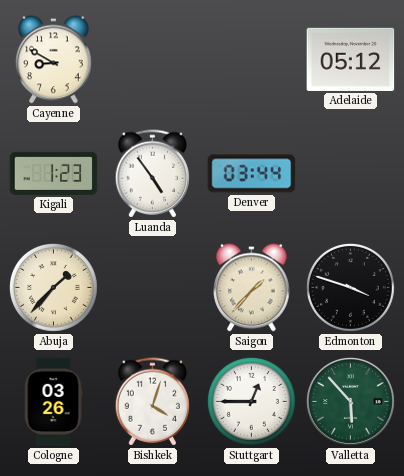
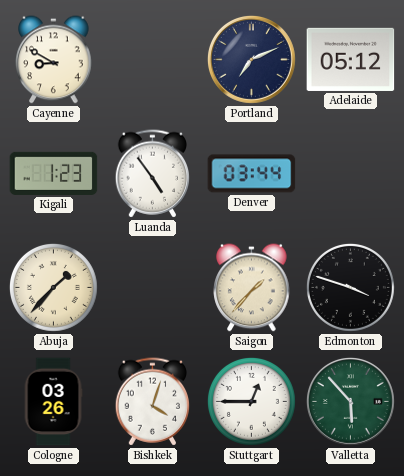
Portland: none -> 7:11
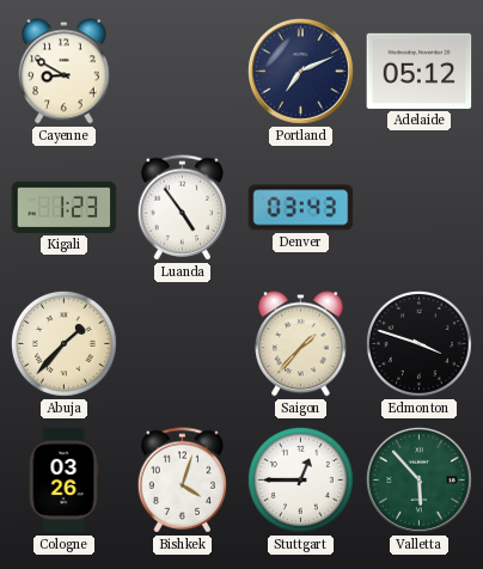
Denver: 03:44 -> 03:43
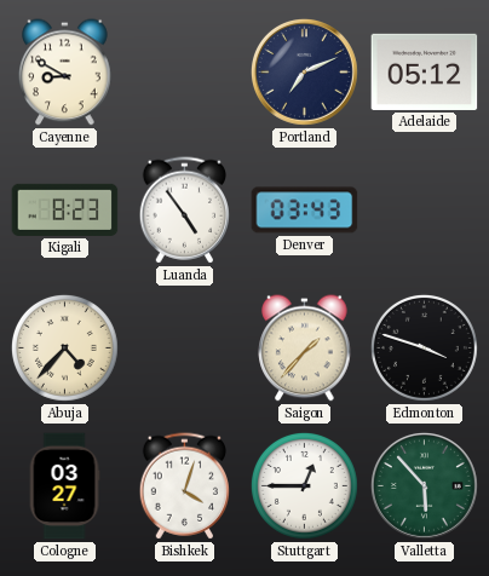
Kigali: 1:23 -> 8:23
Abuja: 1:37 -> 4:37
Cologne: 03:26 -> 03:27
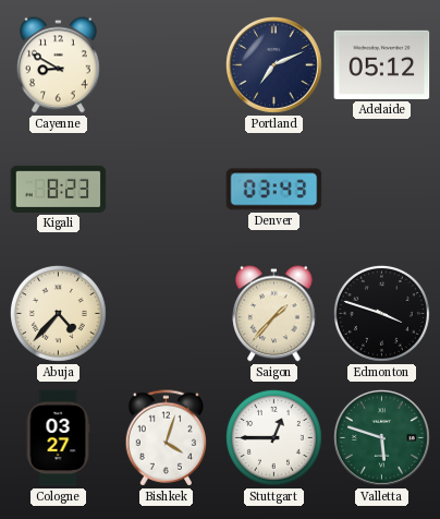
Luanda: 4:54 -> none
Valletta: 5:53 -> 5:48
